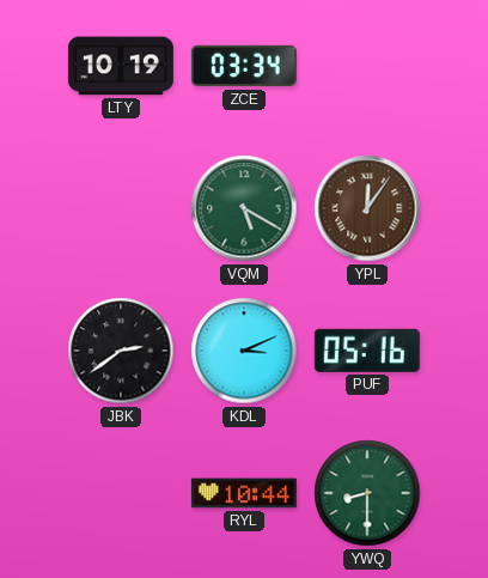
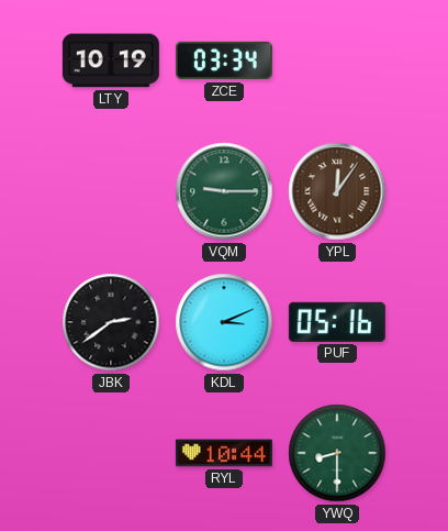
VQM: 5:20 -> 9:15
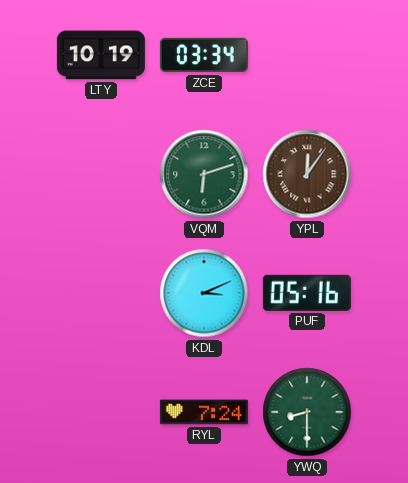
VQM: 9:15 -> 6:12
JBK: 2:39 -> none
RYL: 10:44 -> 7:24
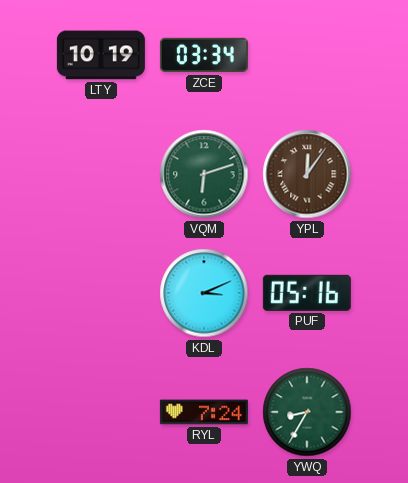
YWQ: 8:30 -> 8:35
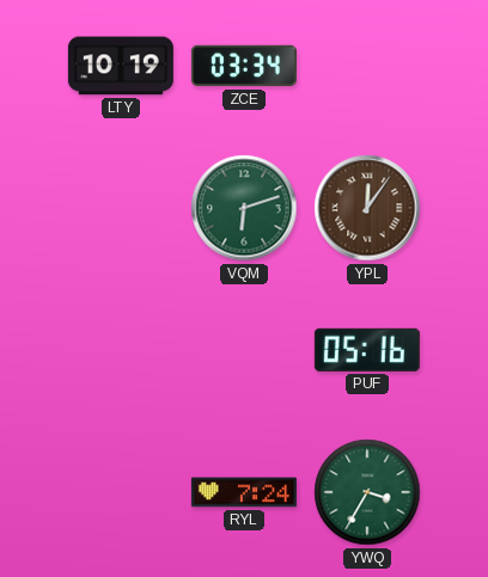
KDL: 3:11 -> none
YWQ: 8:35 -> 3:35
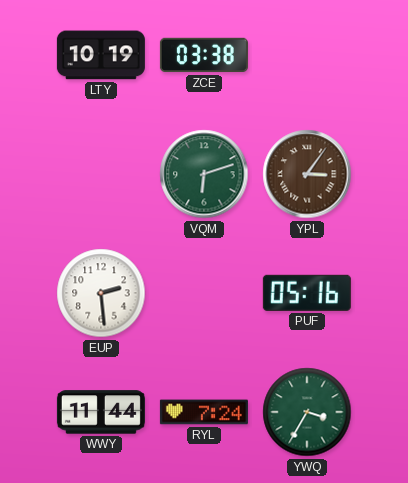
ZCE: 03:34 -> 03:38
YPL: 12:06 -> 3:06
EUP: none -> 2:29
WWY: none -> 11:44
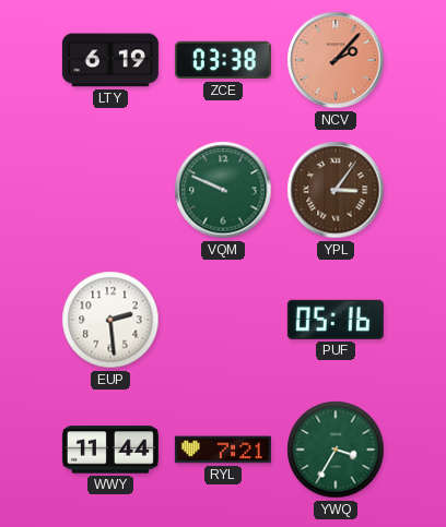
LTY: 10:19 -> 6:19
NCV: none -> 2:07
VQM: 6:12 -> 9:49
RYL: 7:24 -> 7:21
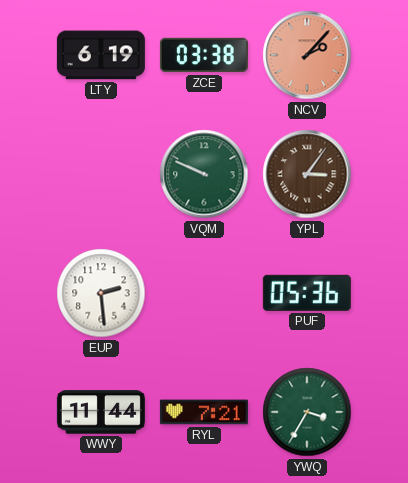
PUF: 05:16 -> 05:36
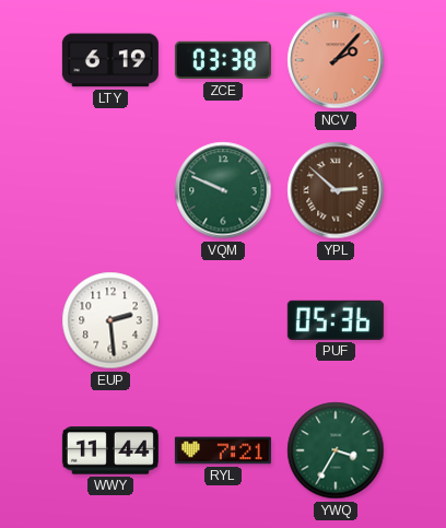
YPL: 3:06 -> 2:52
